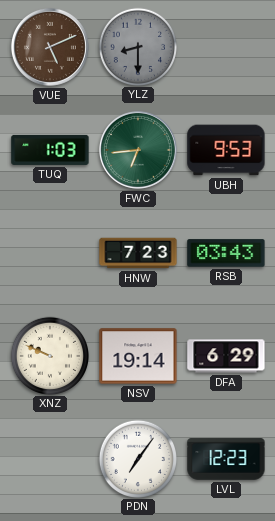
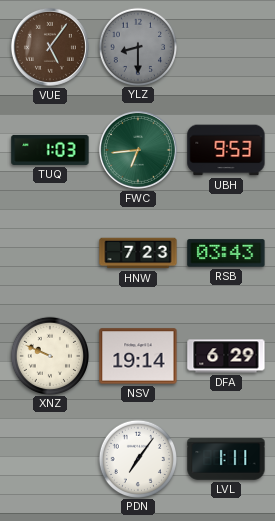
VUE: 5:11 -> 5:06
LVL: 12:23 -> 1:11
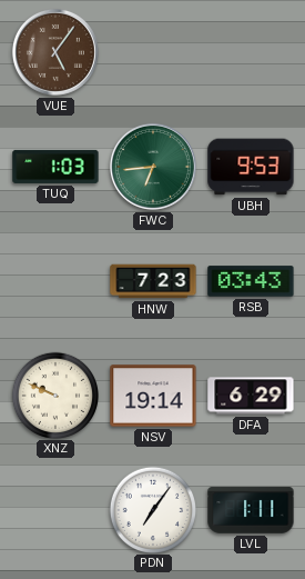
YLZ: 8:30 -> none
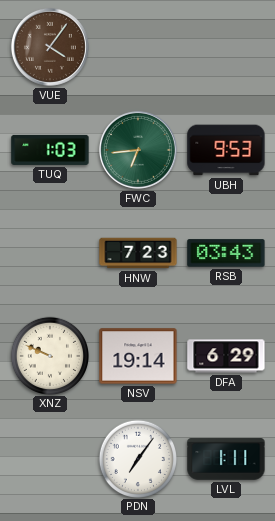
VUE: 5:06 -> 4:06
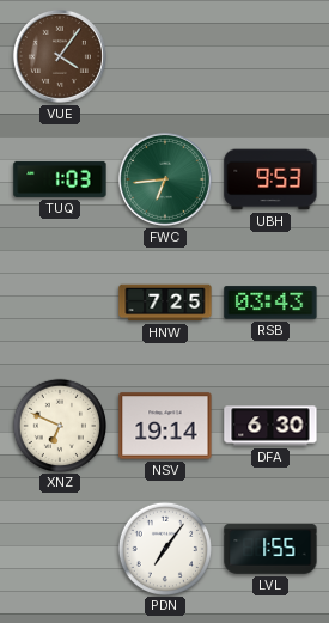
HNW: 7:23 -> 7:25
XNZ: 9:49 -> 6:49
DFA: 6:29 -> 6:30
LVL: 1:11 -> 1:55
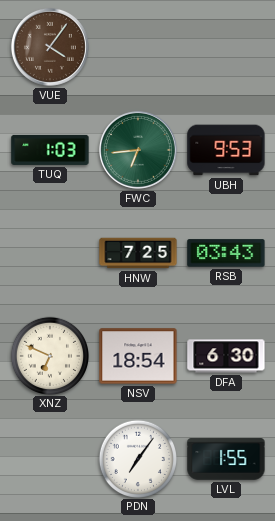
NSV: 19:14 -> 18:54
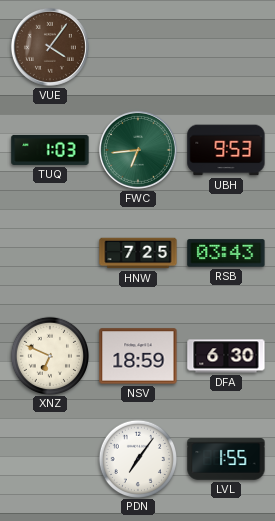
NSV: 18:54 -> 18:59
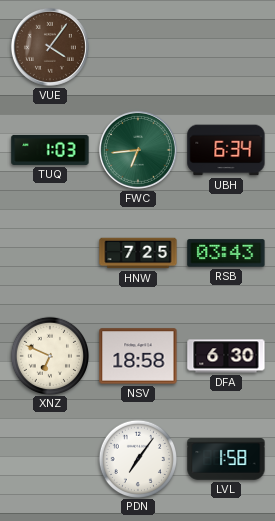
UBH: 9:53 -> 6:34
NSV: 18:59 -> 18:58
LVL: 1:55 -> 1:58
